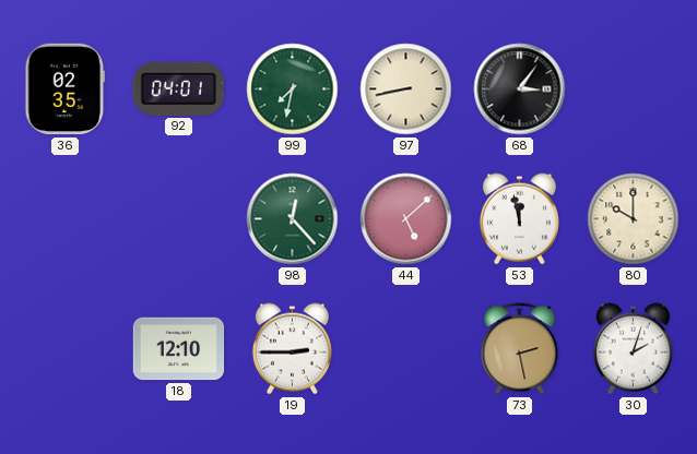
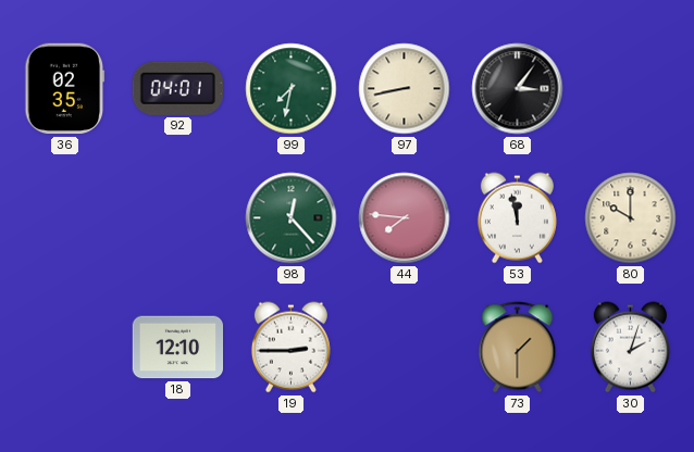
44: 5:08 -> 7:46
73: 2:28 -> 1:30
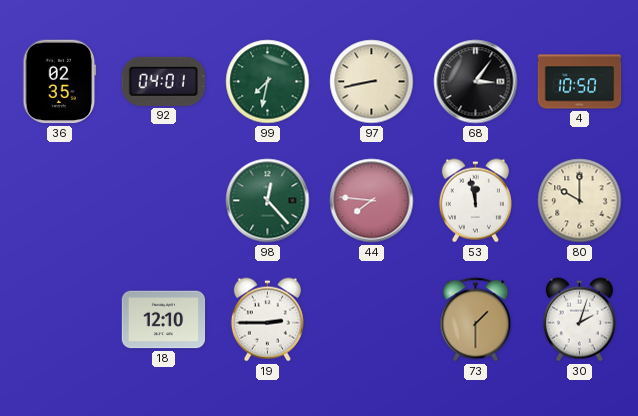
4: none -> 10:50
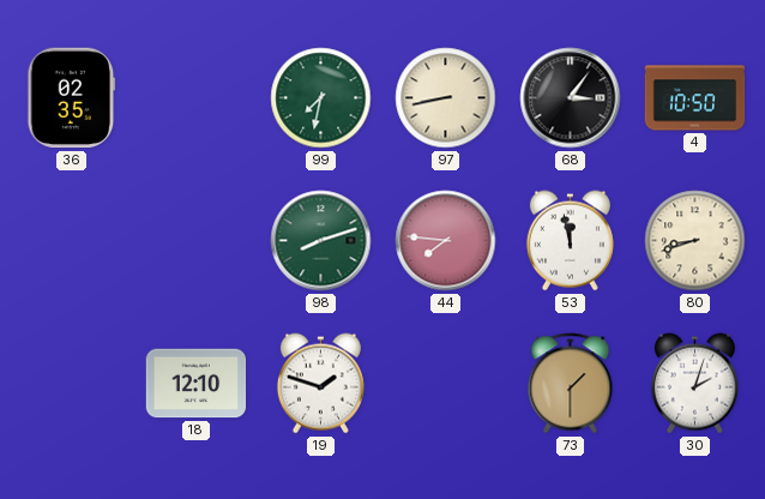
92: 04:01 -> none
98: 12:23 -> 8:12
80: 10:00 -> 8:42
19: 2:45 -> 1:48
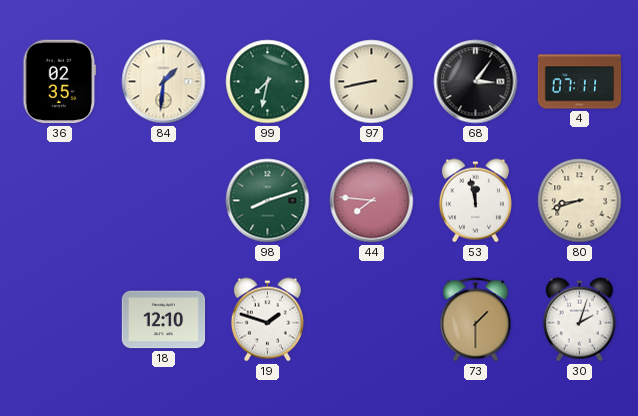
84: none -> 1:31
4: 10:50 -> 07:11
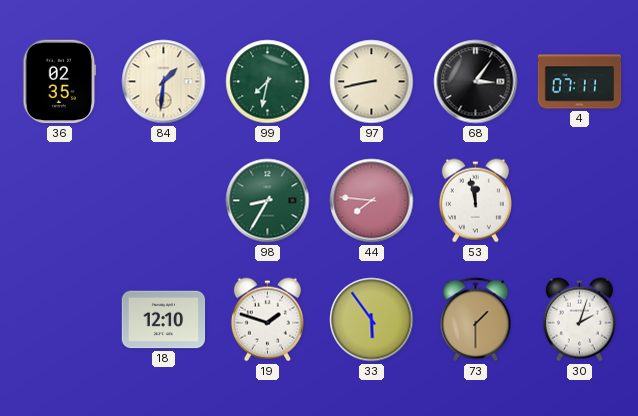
98: 8:12 -> 8:35
80: 8:42 -> none
33: none -> 5:54
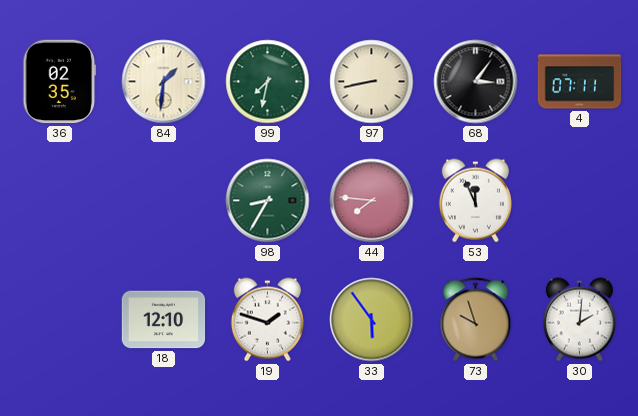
53: 11:58 -> 11:56
73: 1:30 -> 9:57
30: 2:03 -> 2:01
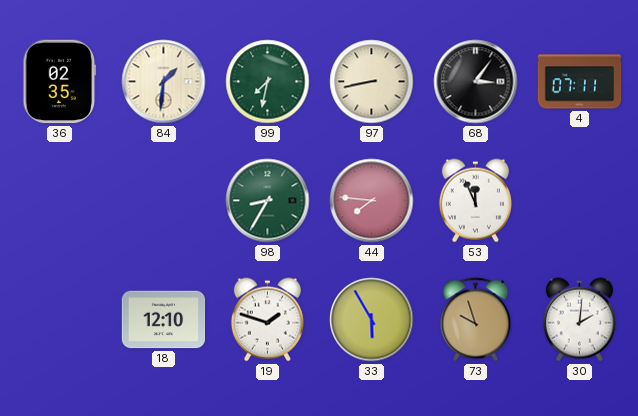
33: 5:54 -> 5:55
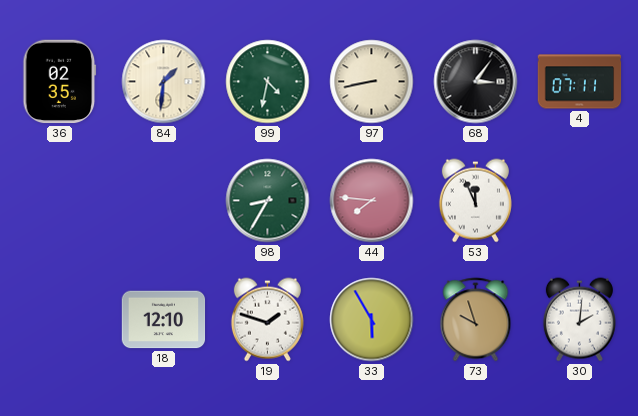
99: 7:32 -> 4:32
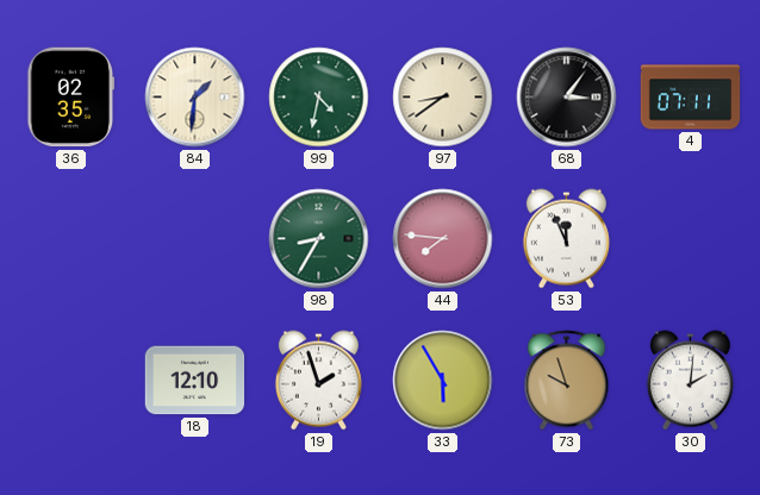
97: 8:43 -> 8:39
19: 1:48 -> 1:57
